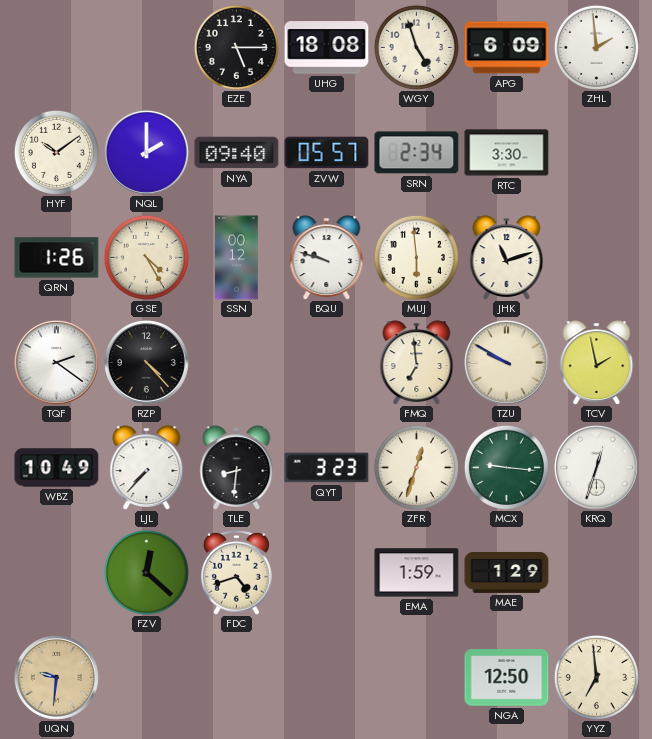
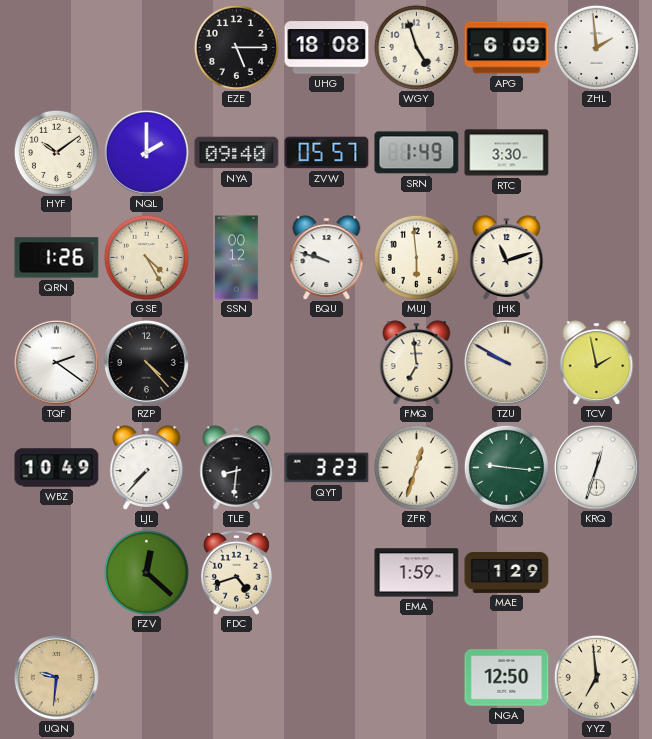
SRN: 2:34 -> 1:49
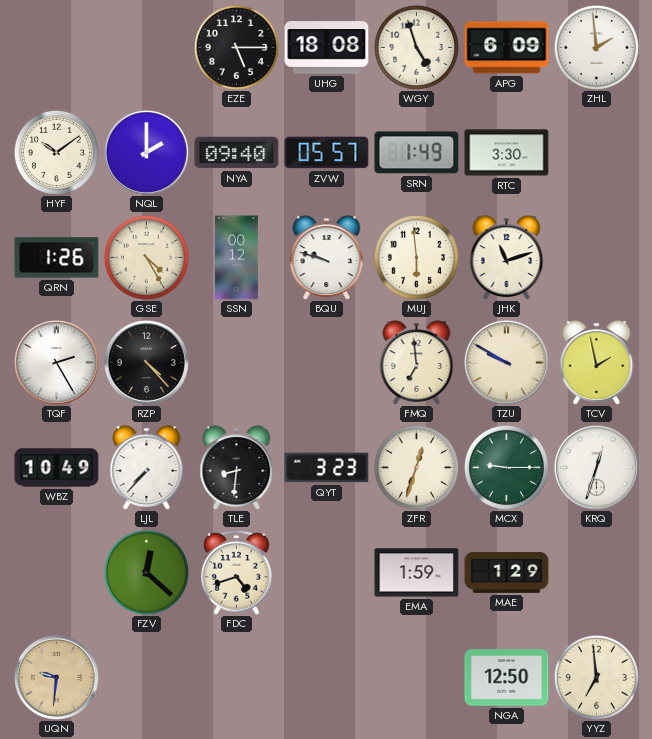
TQF: 2:21 -> 2:25
MCX: 9:16 -> 9:15
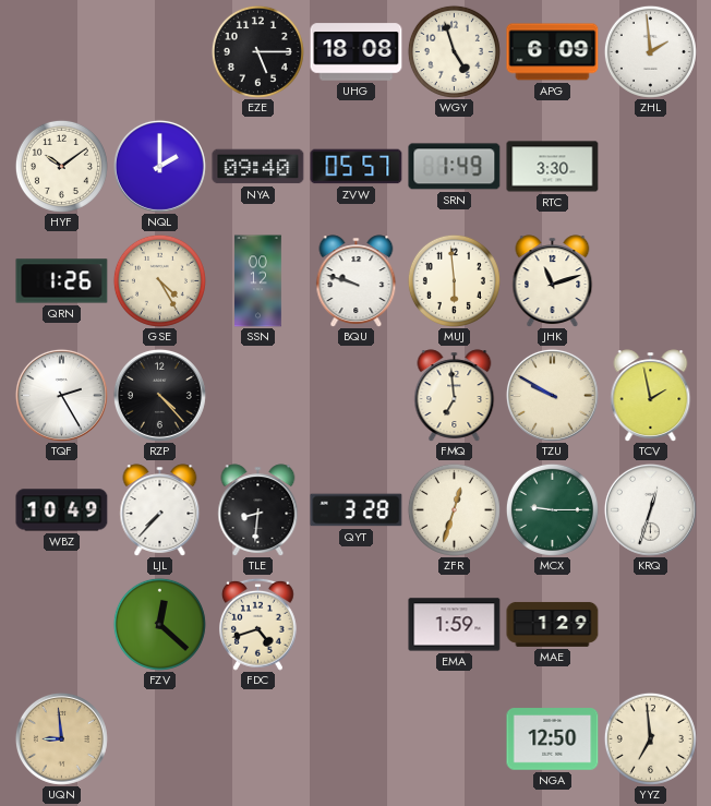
QYT: 3:23 -> 3:28
UQN: 9:31 -> 8:59
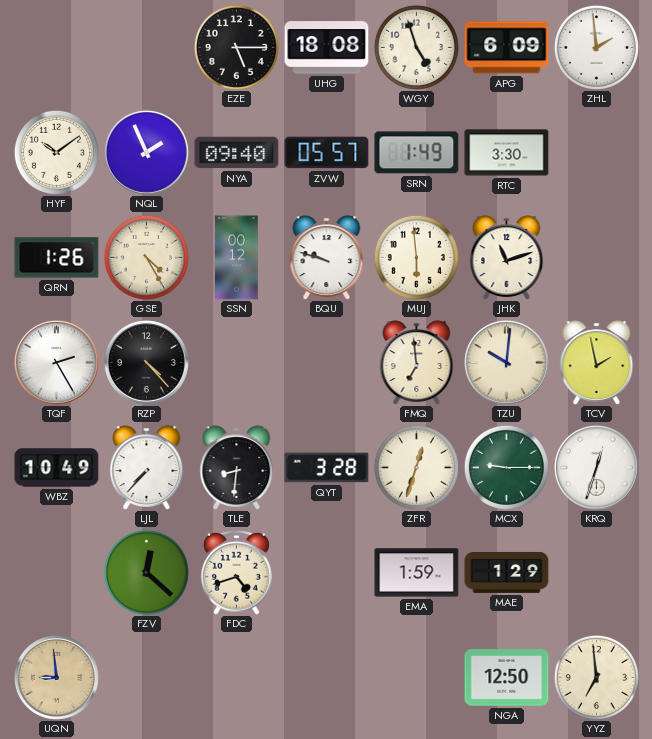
NQL: 2:00 -> 1:56
TZU: 9:50 -> 10:01
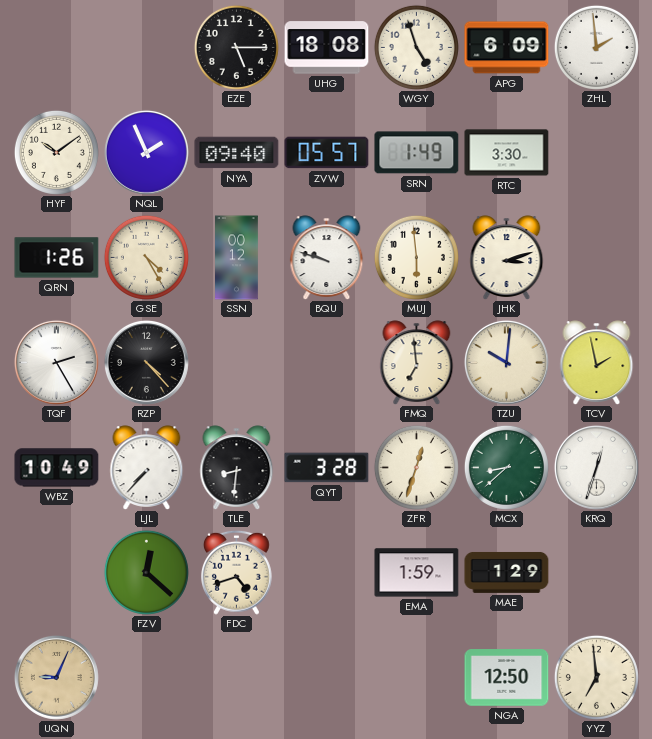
JHK: 11:12 -> 3:12
MCX: 9:15 -> 8:38
UQN: 8:59 -> 9:04
